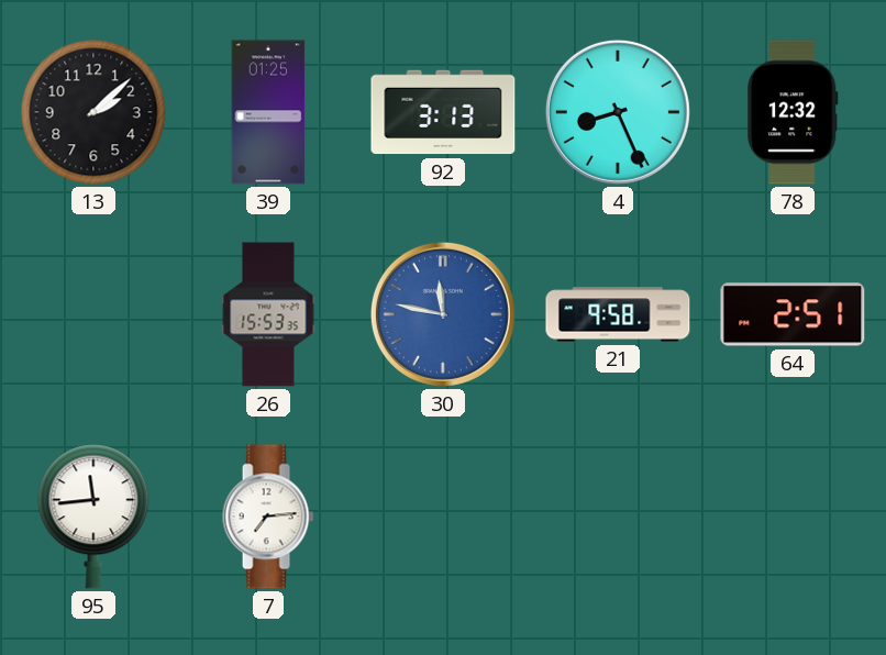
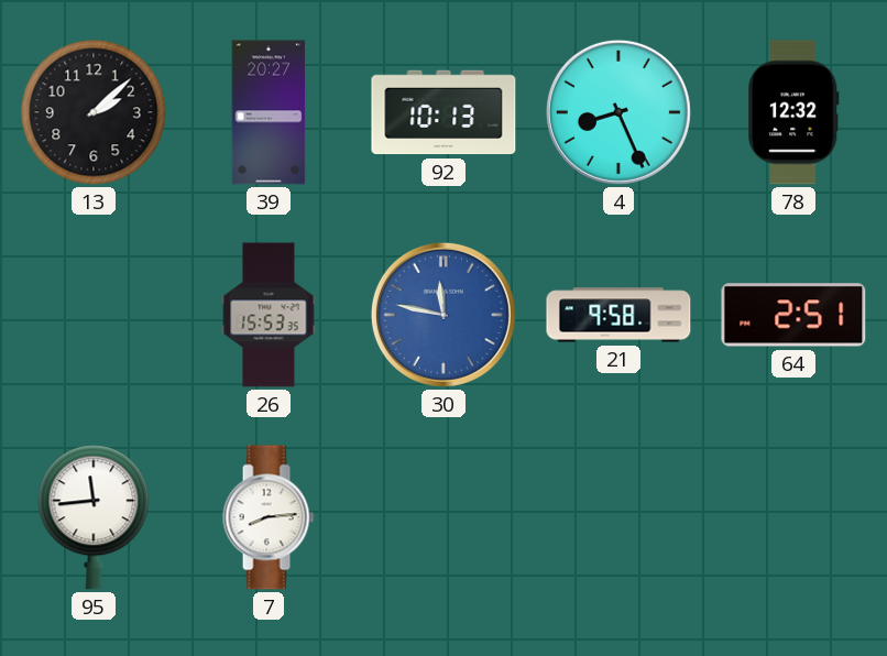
39: 01:25 -> 20:27
92: 3:13 -> 10:13
7: 7:14 -> 8:14
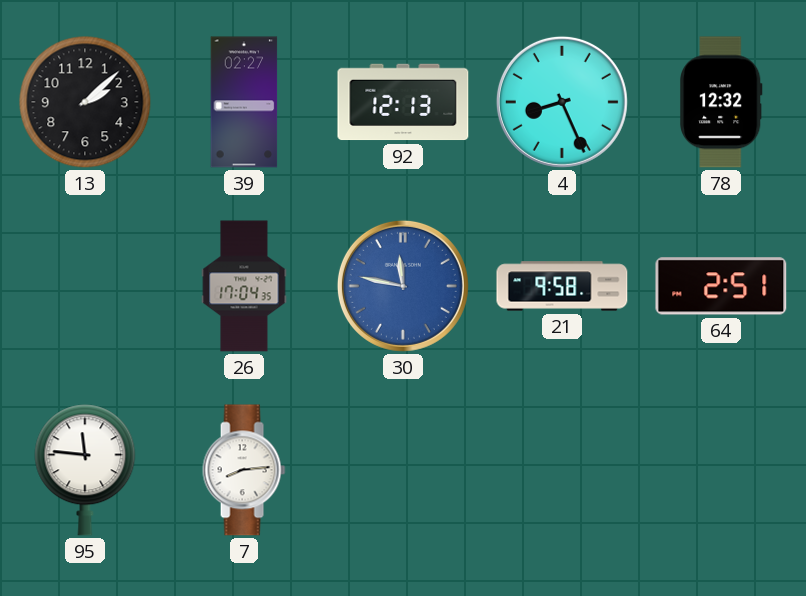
39: 20:27 -> 02:27
92: 10:13 -> 12:13
26: 15:53 -> 17:04
95: 11:44 -> 11:46
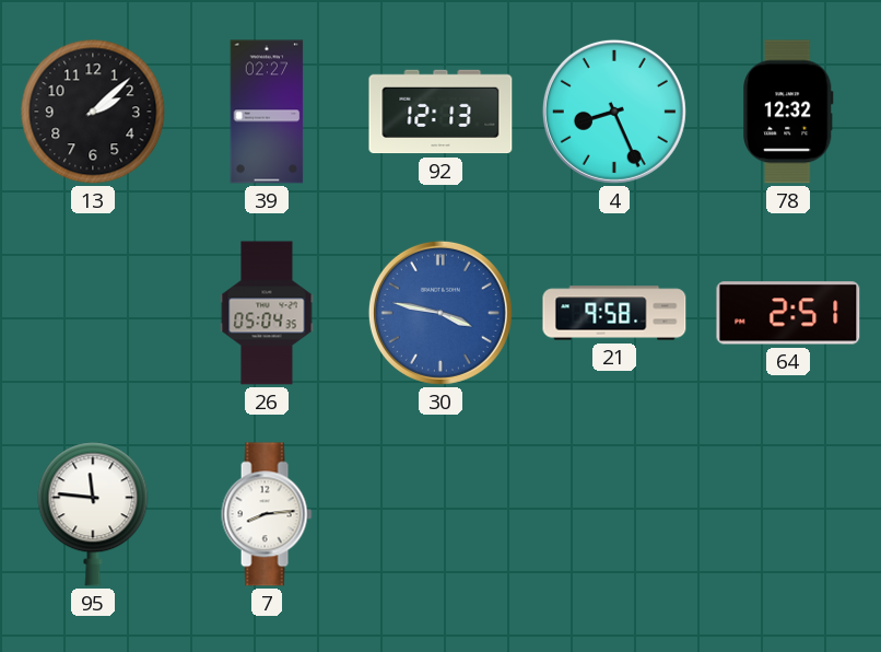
26: 17:04 -> 05:04
30: 11:47 -> 3:47
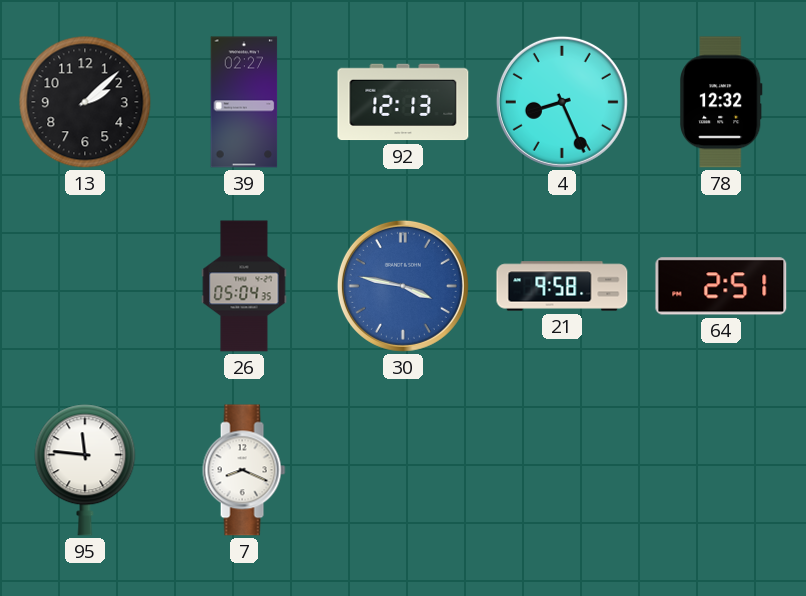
7: 8:14 -> 8:19
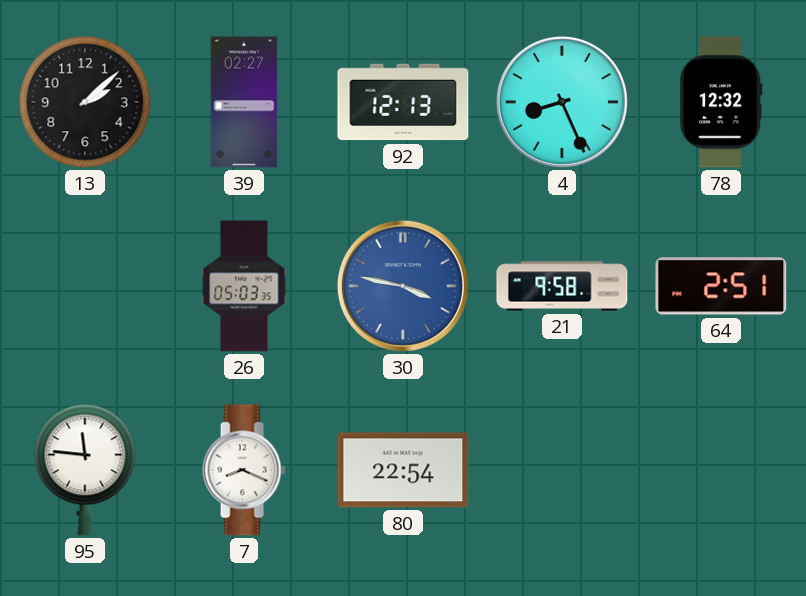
26: 05:04 -> 05:03
80: none -> 22:54
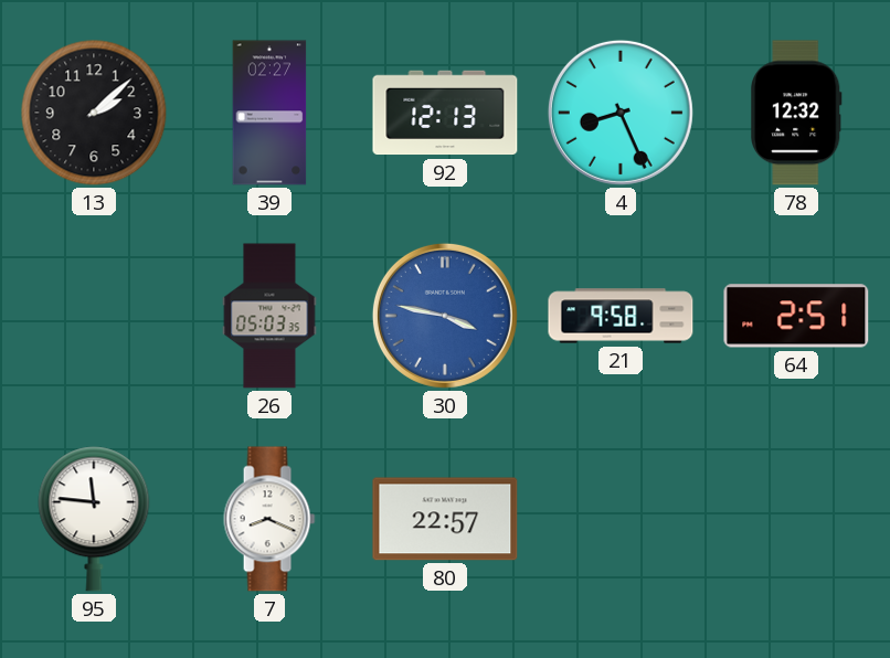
80: 22:54 -> 22:57
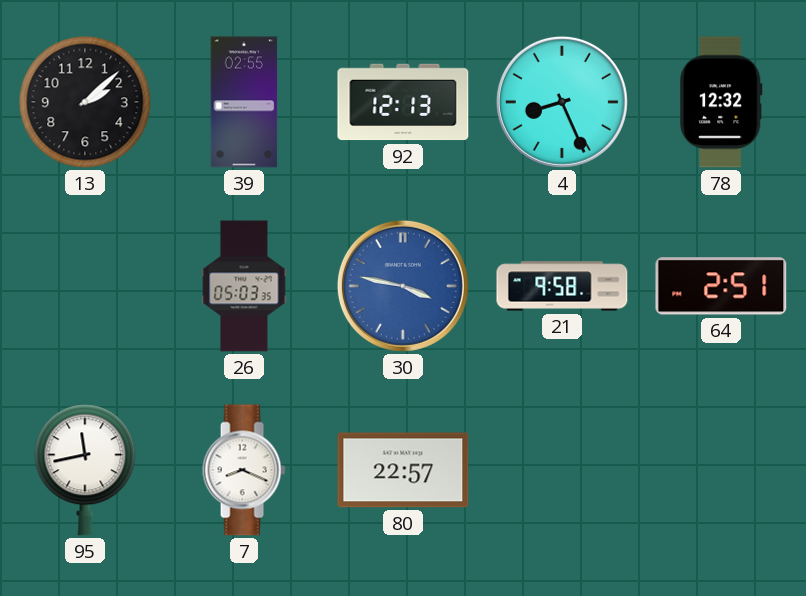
39: 02:27 -> 02:55
95: 11:46 -> 11:43
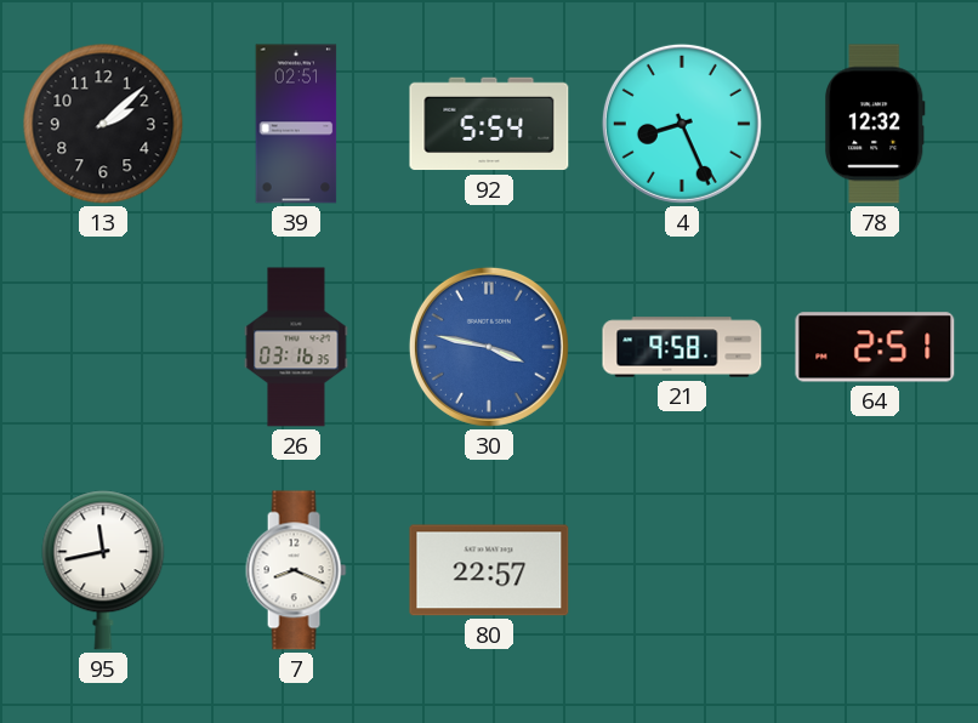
39: 02:55 -> 02:51
92: 12:13 -> 5:54
26: 05:03 -> 03:16
